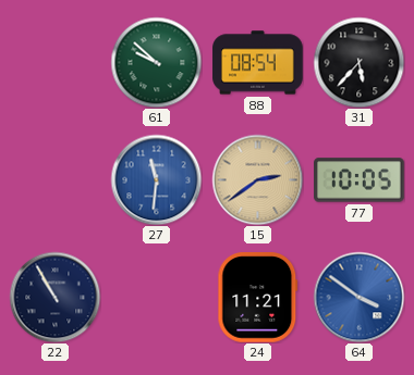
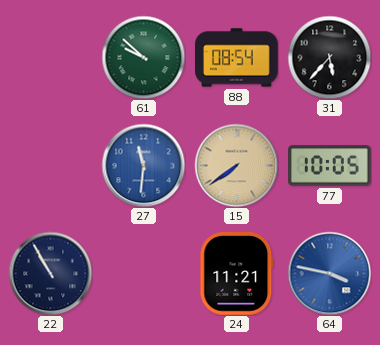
15: 2:39 -> 7:39
64: 3:51 -> 3:47
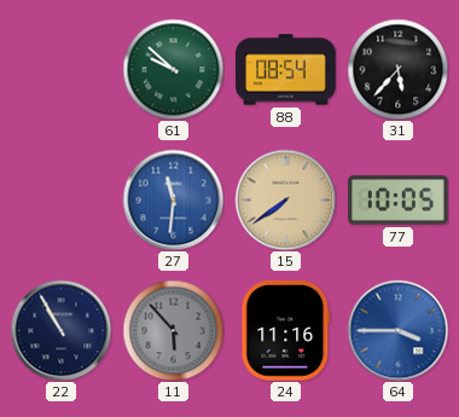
11: none -> 5:53
24: 11:21 -> 11:16
64: 3:47 -> 3:45
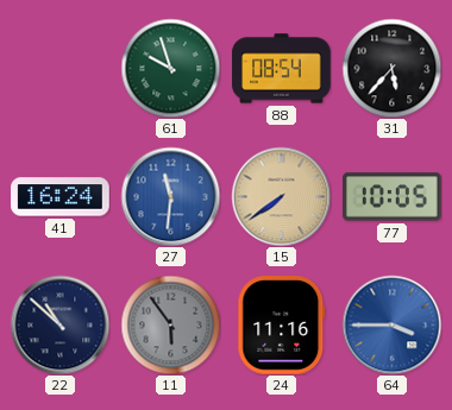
61: 9:52 -> 9:57
41: none -> 16:24
22: 10:55 -> 10:52
11: 5:53 -> 5:54
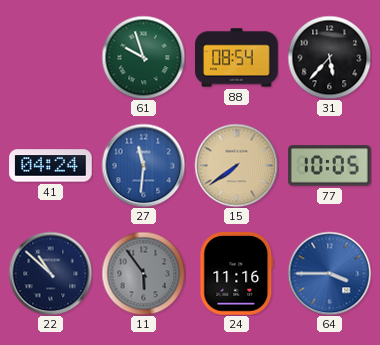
41: 16:24 -> 04:24
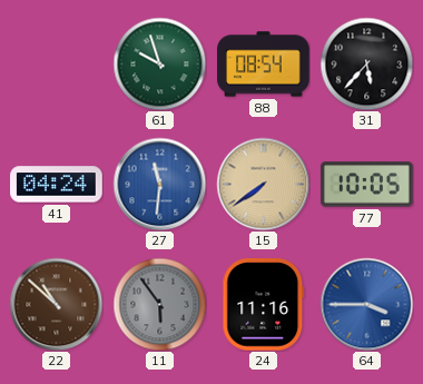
22 dial: navy -> brown
